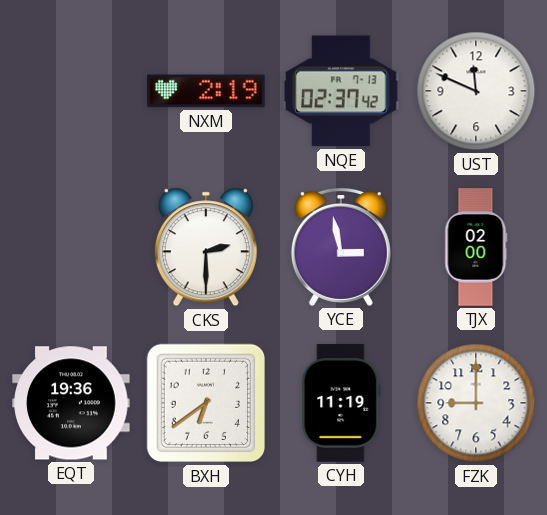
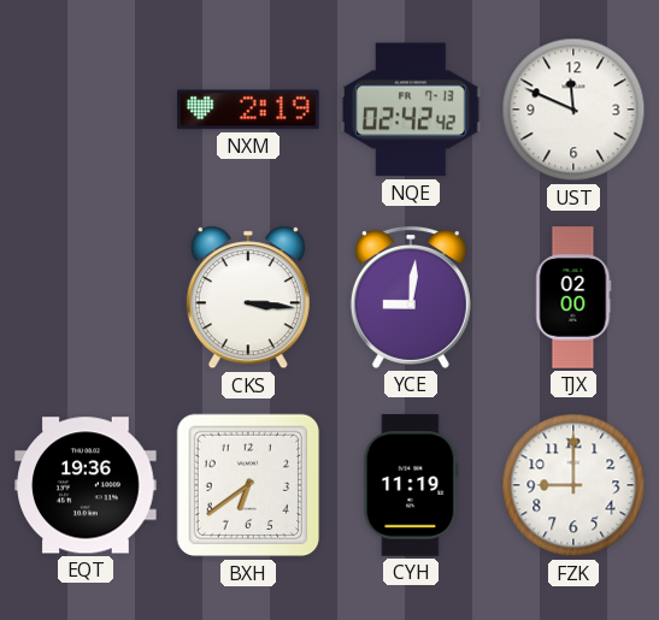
NQE: 02:37 -> 02:42
CKS: 2:30 -> 3:16
YCE: 2:58 -> 9:01
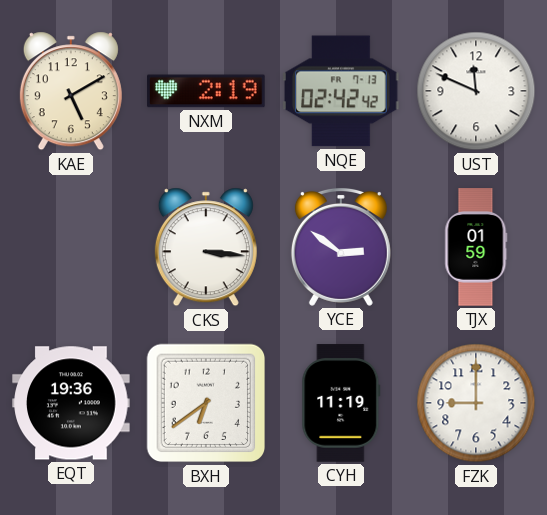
KAE: none -> 5:10
YCE: 9:01 -> 2:51
TJX: 02:00 -> 01:59
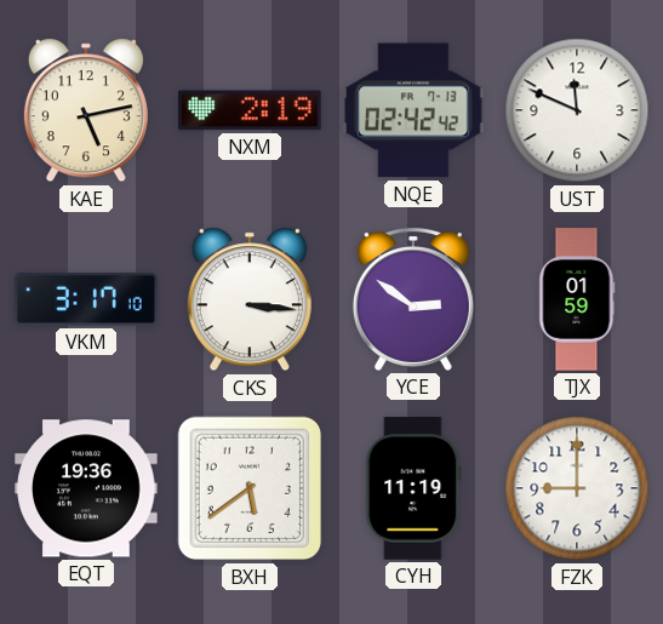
KAE: 5:10 -> 5:13
VKM: none -> 3:17
BXH: 6:39 -> 5:39
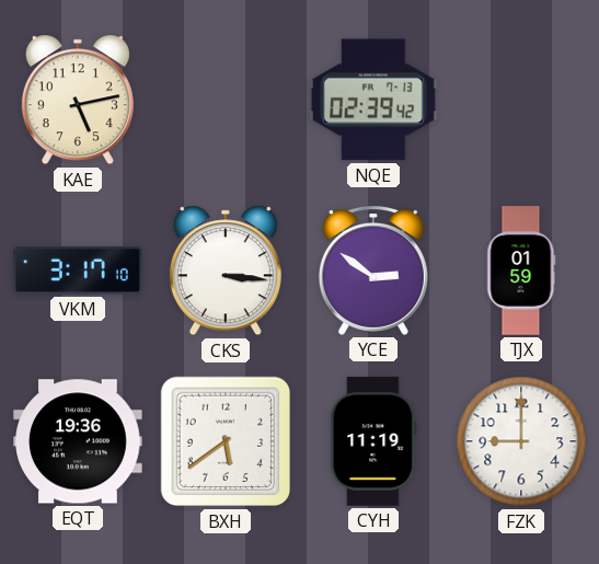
NXM: 2:19 -> none
NQE: 02:42 -> 02:39
UST: 11:49 -> none
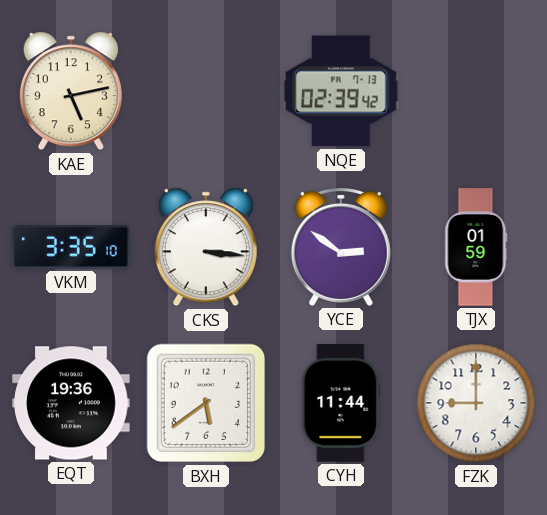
VKM: 3:17 -> 3:35
CYH: 11:19 -> 11:44
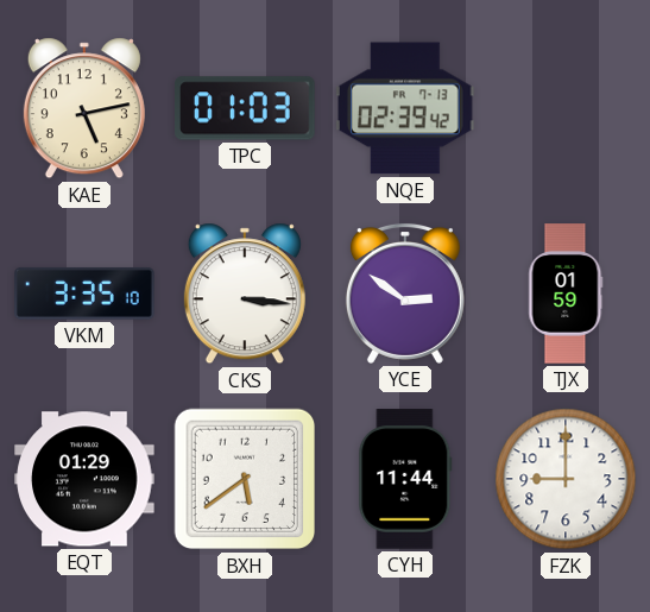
TPC: none -> 01:03
EQT: 19:36 -> 01:29
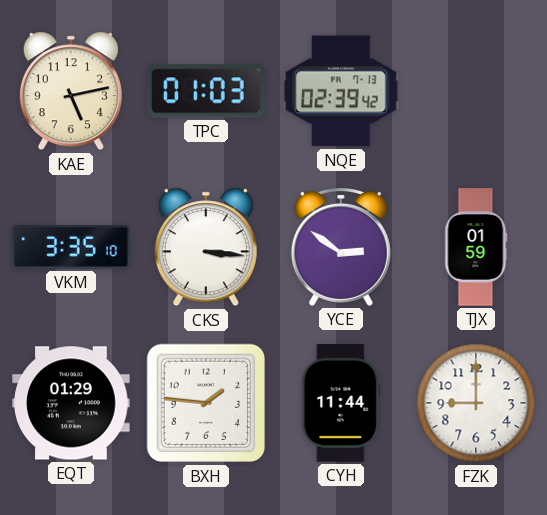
BXH: 5:39 -> 1:46
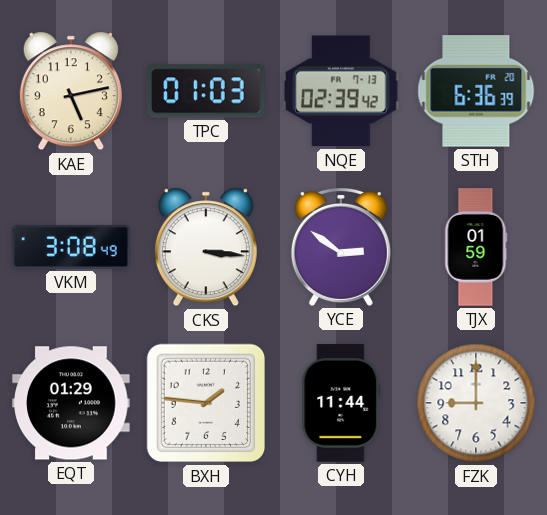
STH: none -> 6:36
VKM: 3:35 -> 3:08
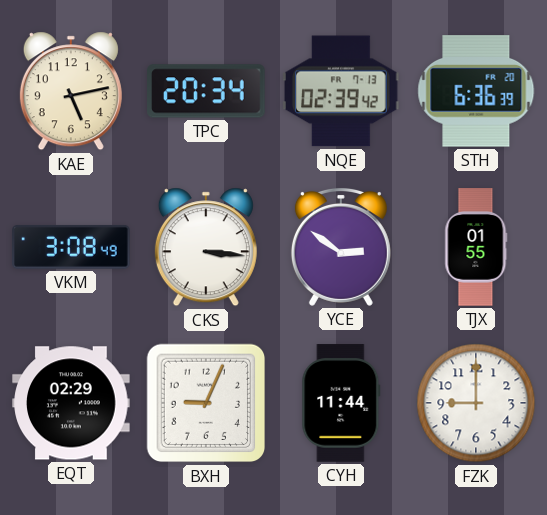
TPC: 01:03 -> 20:34
TJX: 01:59 -> 01:55
EQT: 01:29 -> 02:29
BXH: 1:46 -> 9:04
